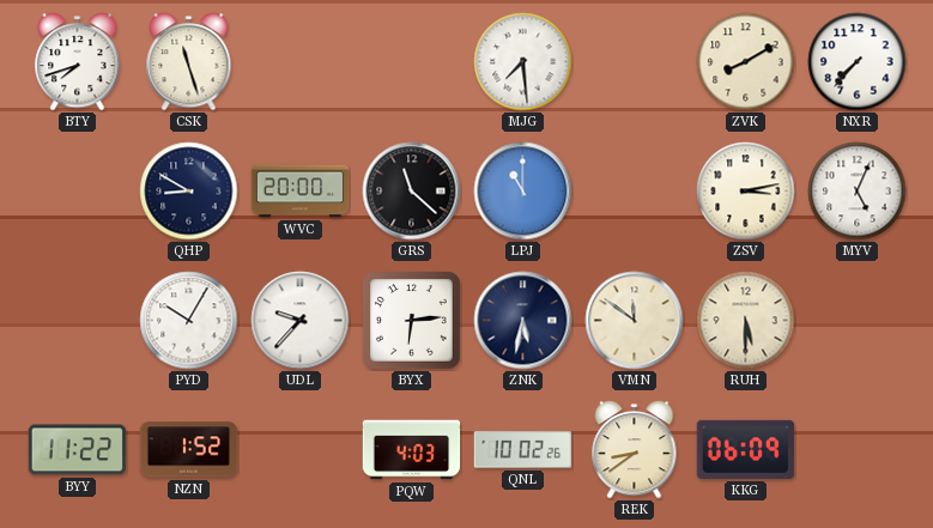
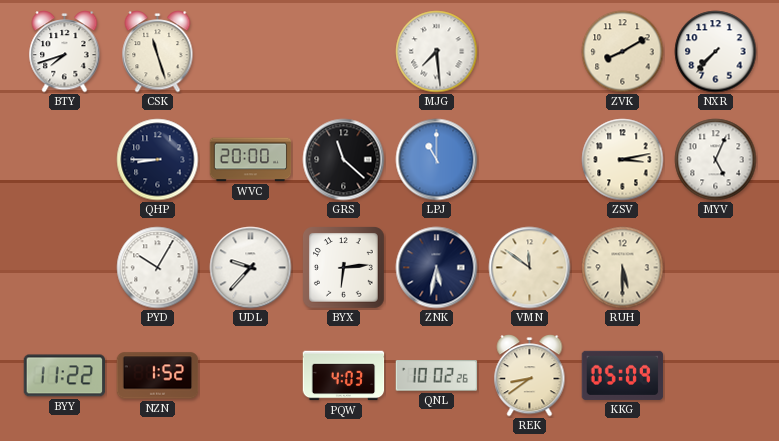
QHP: 8:50 -> 8:45
KKG: 06:09 -> 05:09
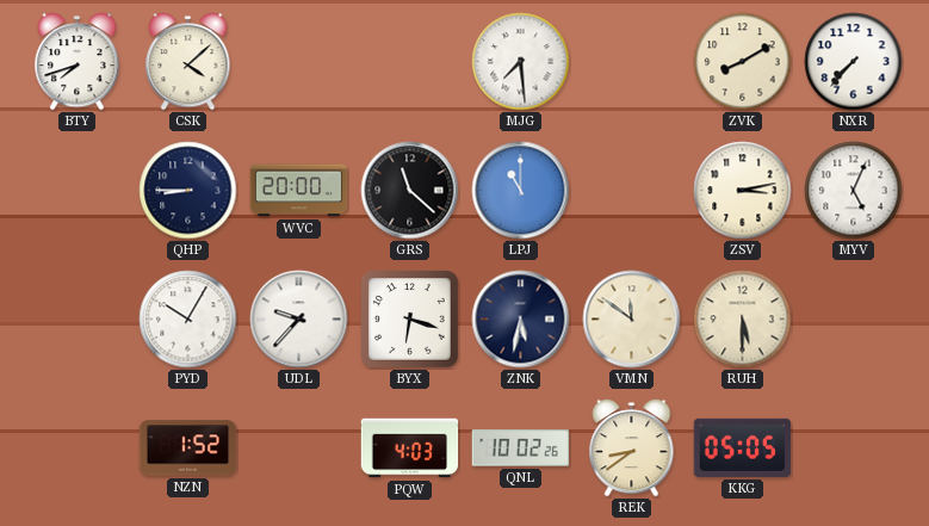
CSK: 11:27 -> 4:08
BYX: 6:14 -> 6:18
BYY: 11:22 -> none
KKG: 05:09 -> 05:05
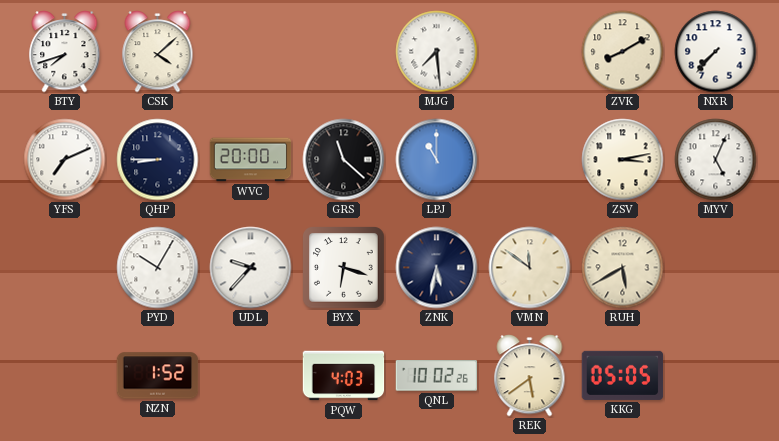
YFS: none -> 7:11
RUH: 5:30 -> 5:40
REK: 8:39 -> 5:39
